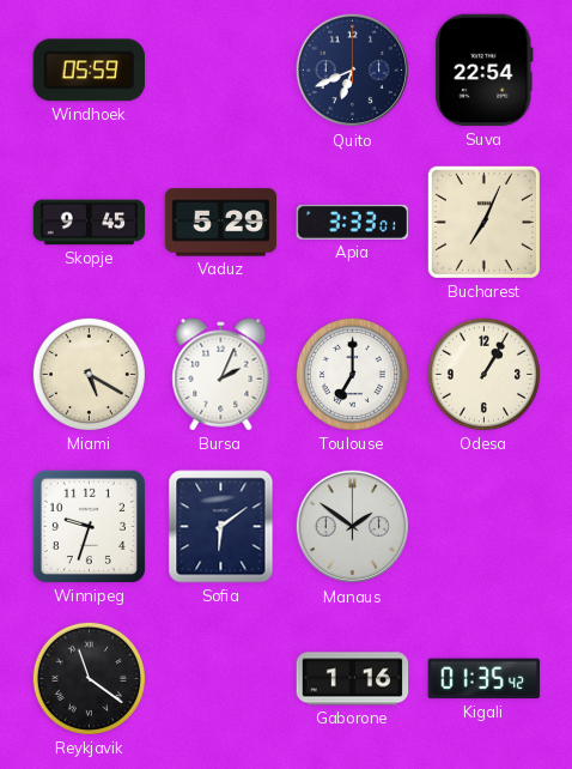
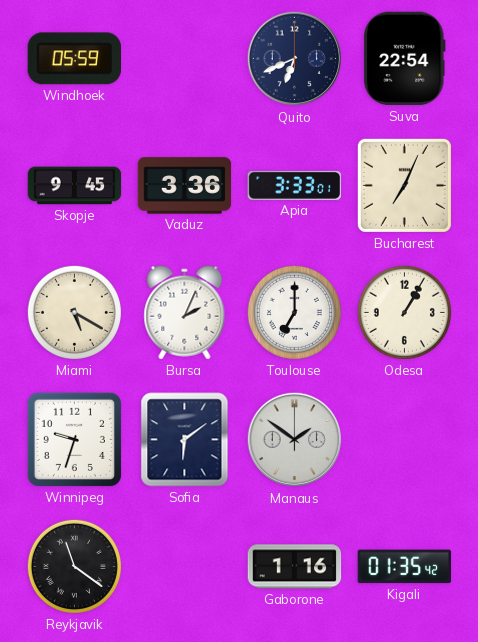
Vaduz: 5:29 -> 3:36
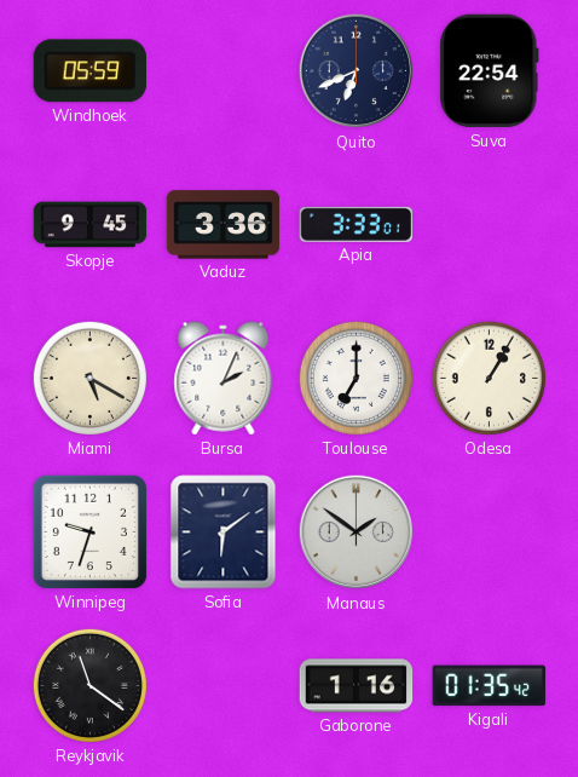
Bucharest: 7:04 -> none
